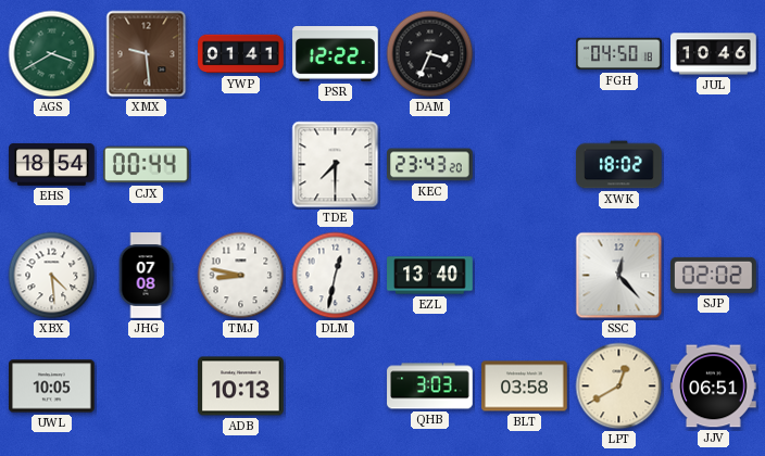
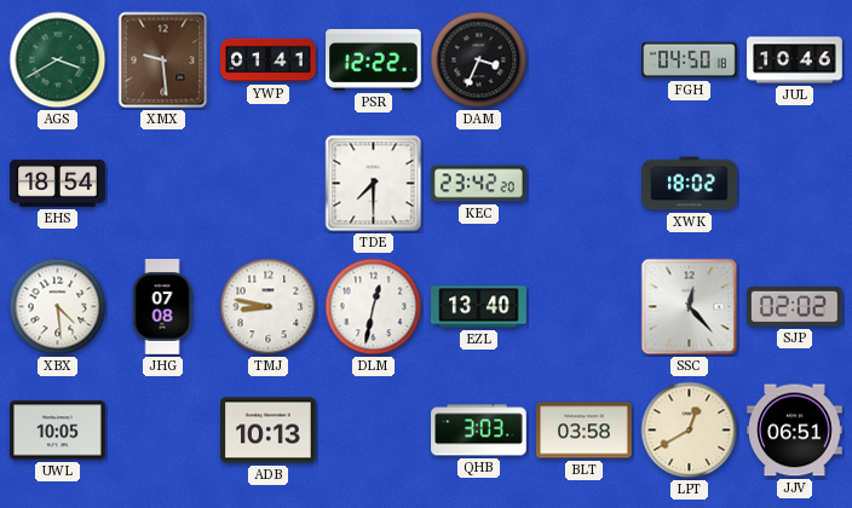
CJX: 00:44 -> none
KEC: 23:43 -> 23:42
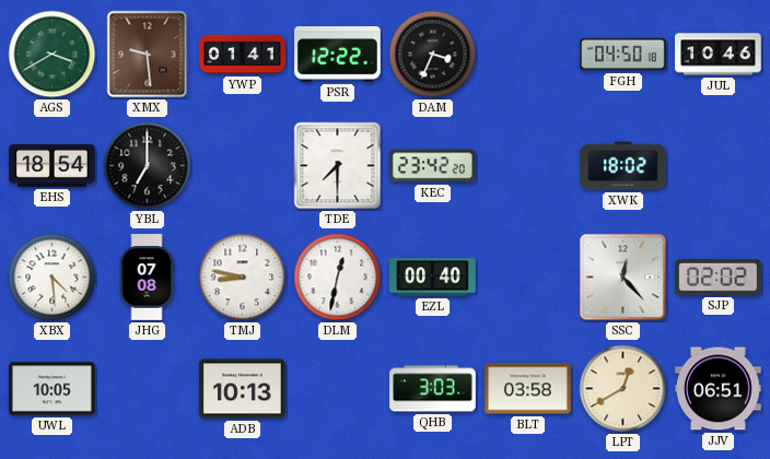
YBL: none -> 7:00
EZL: 13:40 -> 00:40
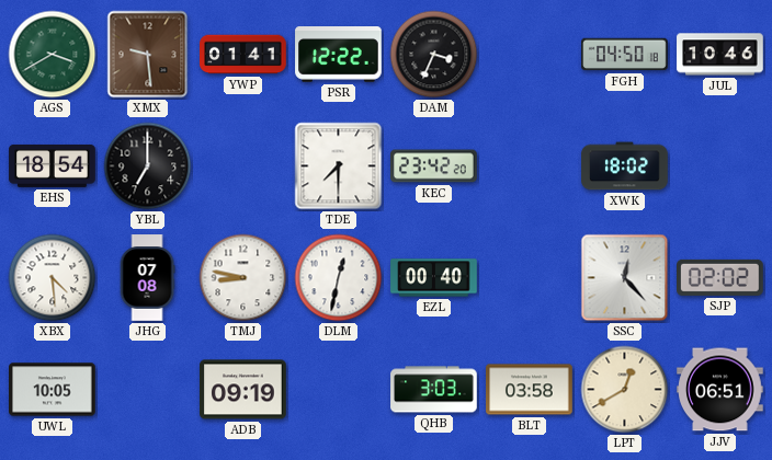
ADB: 10:13 -> 09:19
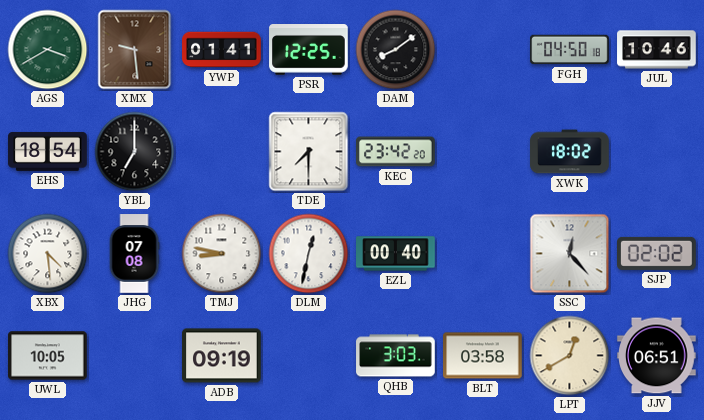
PSR: 12:22 -> 12:25
DAM: 3:34 -> 8:09
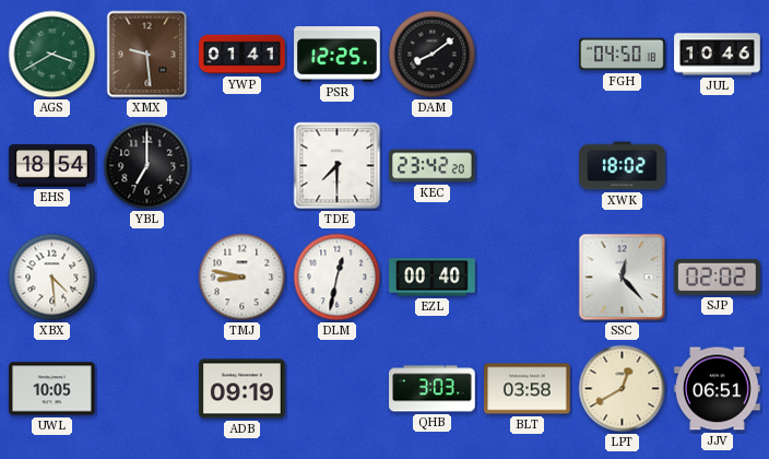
JHG: 07:08 -> none
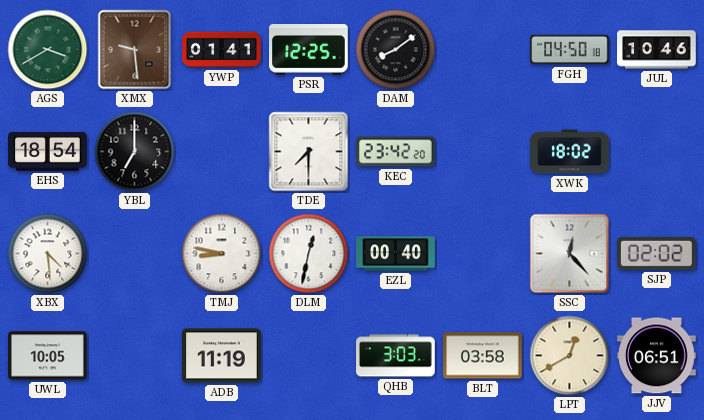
ADB: 09:19 -> 11:19
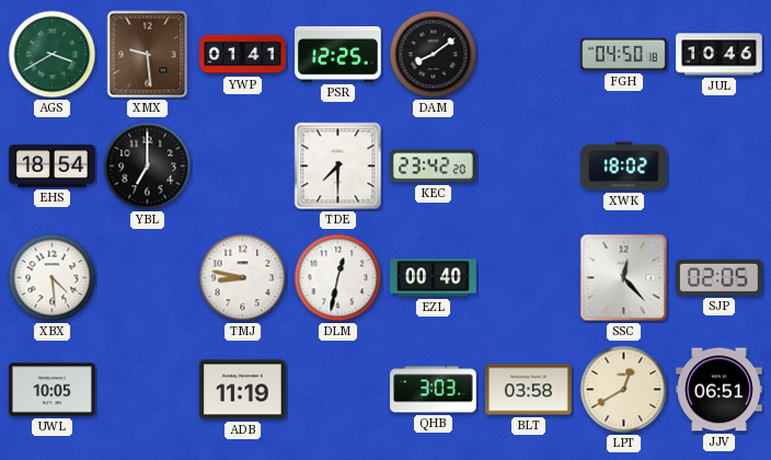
SJP: 02:02 -> 02:05
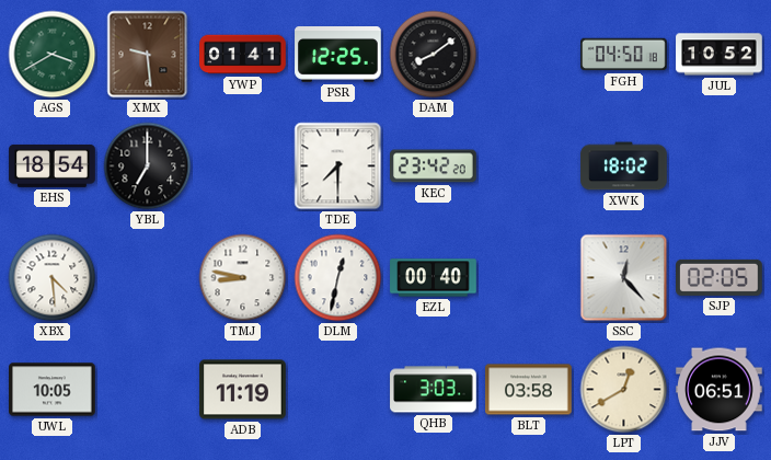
JUL: 10:46 -> 10:52
